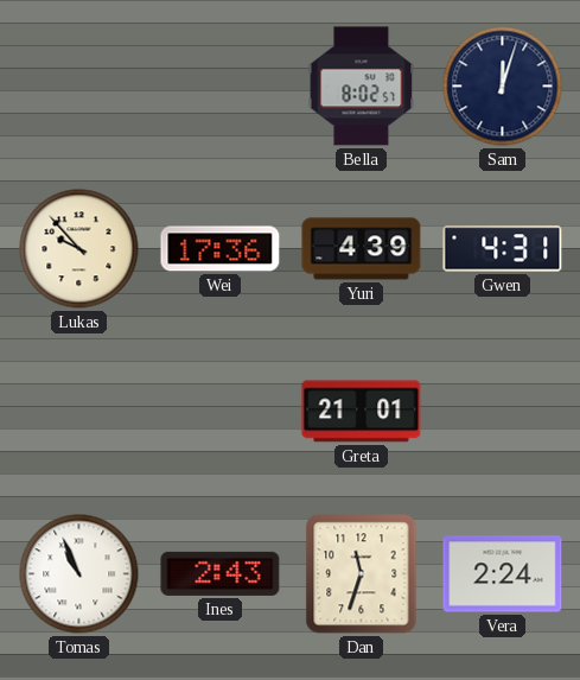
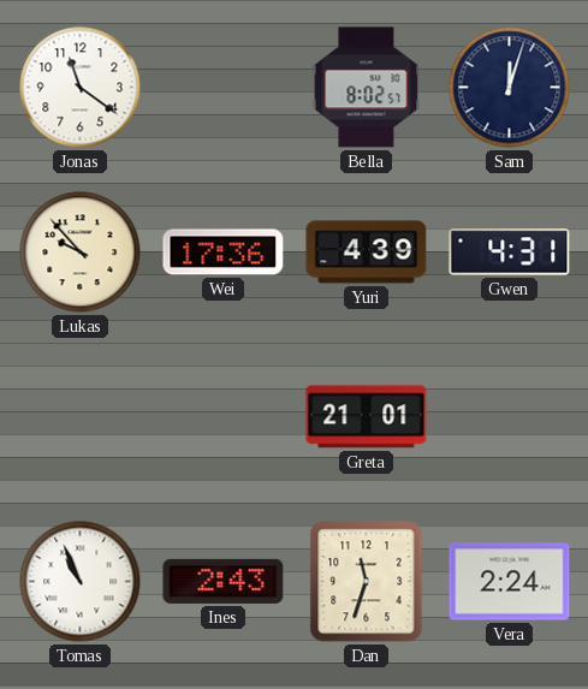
Jonas: none -> 11:21
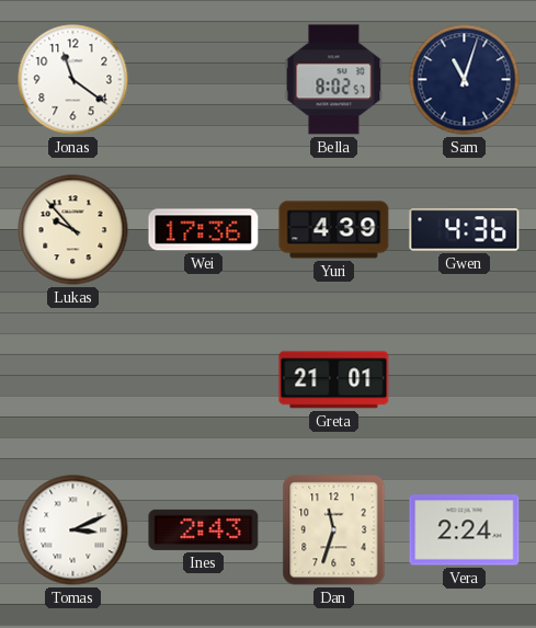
Sam: 12:03 -> 11:03
Gwen: 4:31 -> 4:36
Tomas: 10:56 -> 3:11
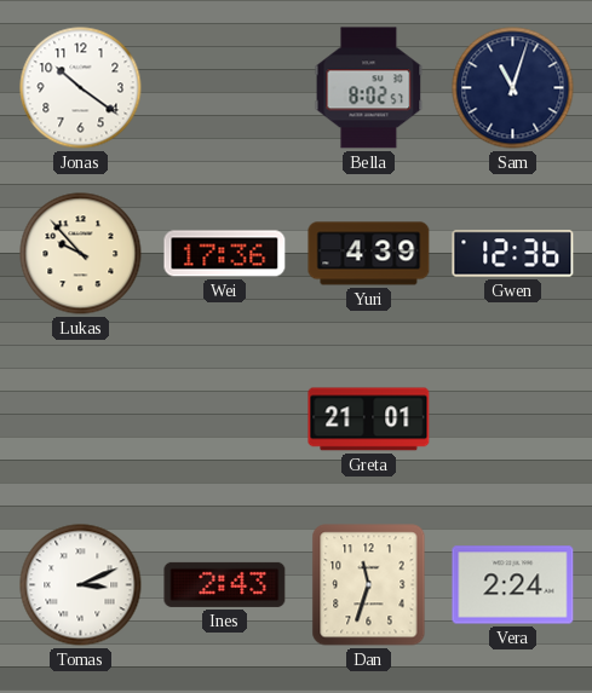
Jonas: 11:21 -> 10:21
Gwen: 4:36 -> 12:36
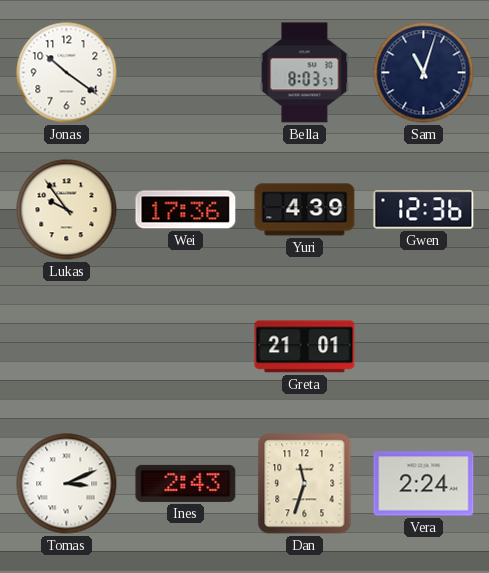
Bella: 8:02 -> 8:03
Lukas: 9:53 -> 9:54
